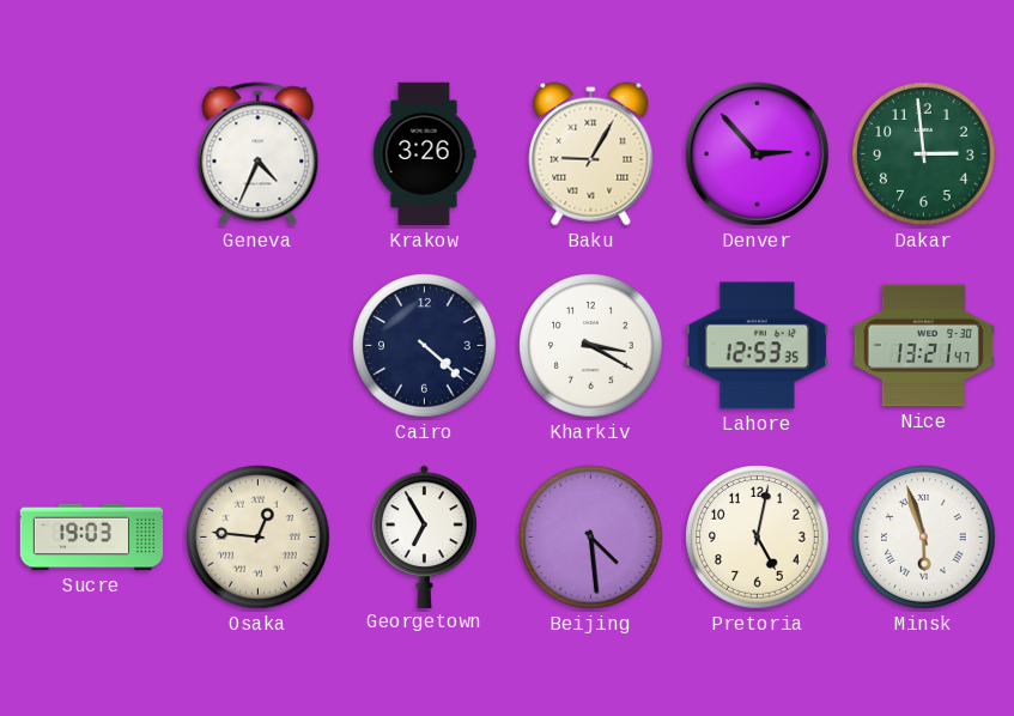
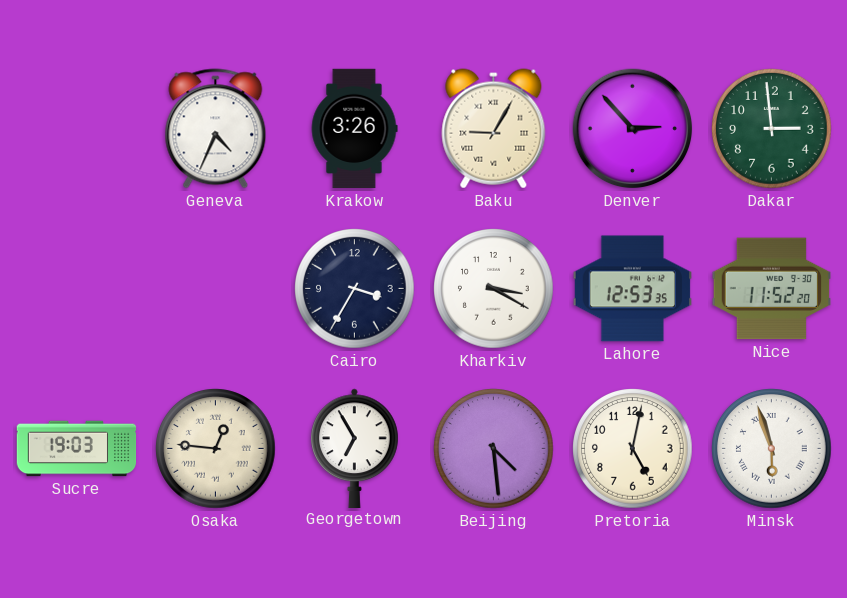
Cairo: 4:22 -> 3:35
Nice: 13:21 -> 11:52
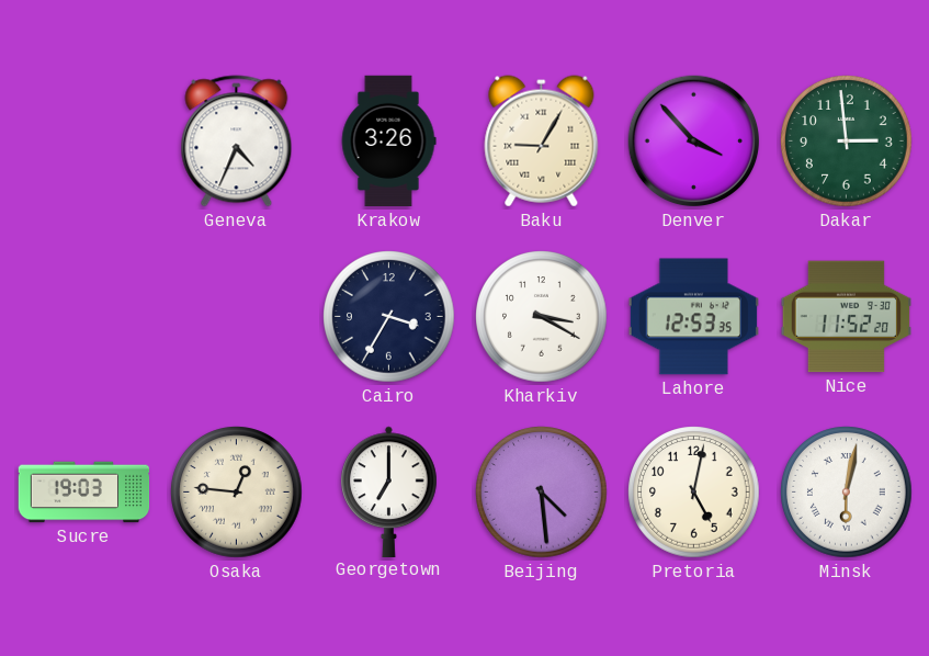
Denver: 2:53 -> 3:53
Georgetown: 6:55 -> 7:00
Minsk: 5:57 -> 6:02
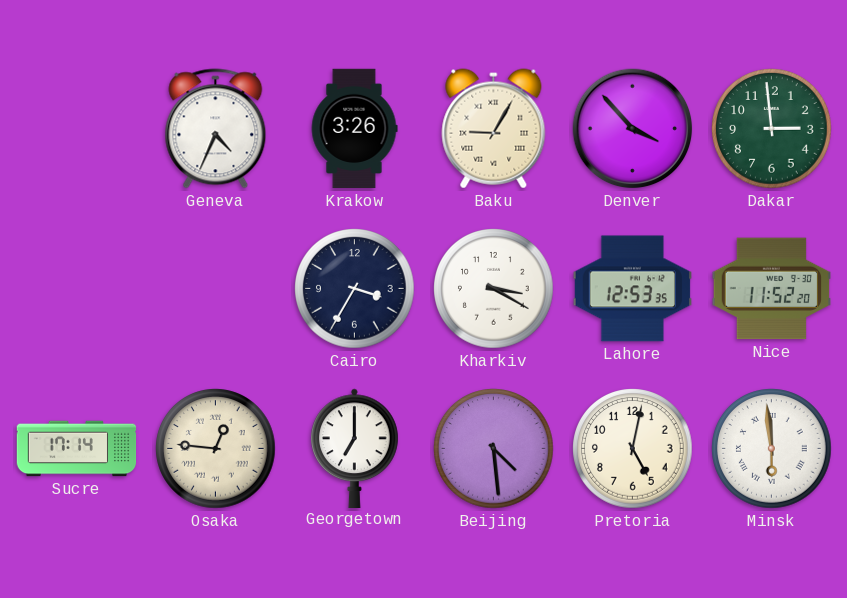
Sucre: 19:03 -> 17:14
Minsk: 6:02 -> 5:59
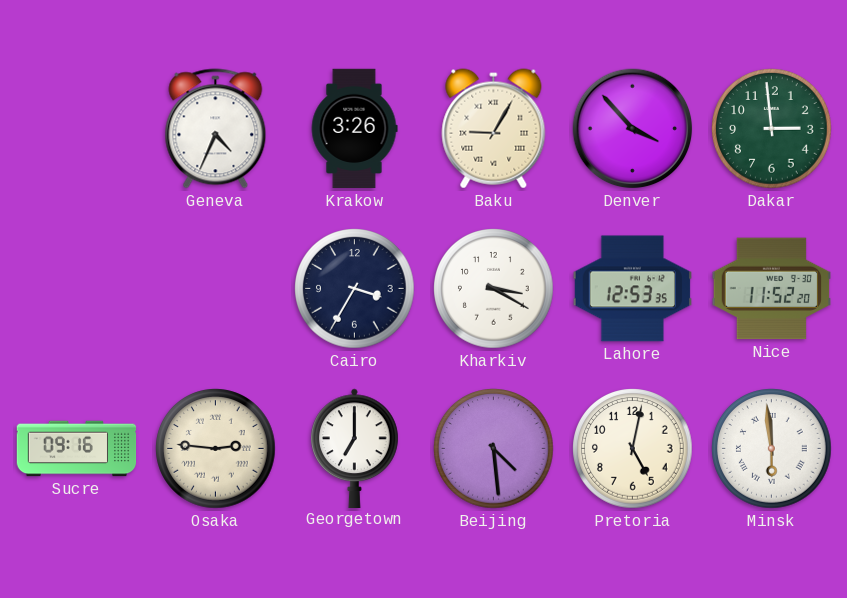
Sucre: 17:14 -> 09:16
Osaka: 12:46 -> 2:46
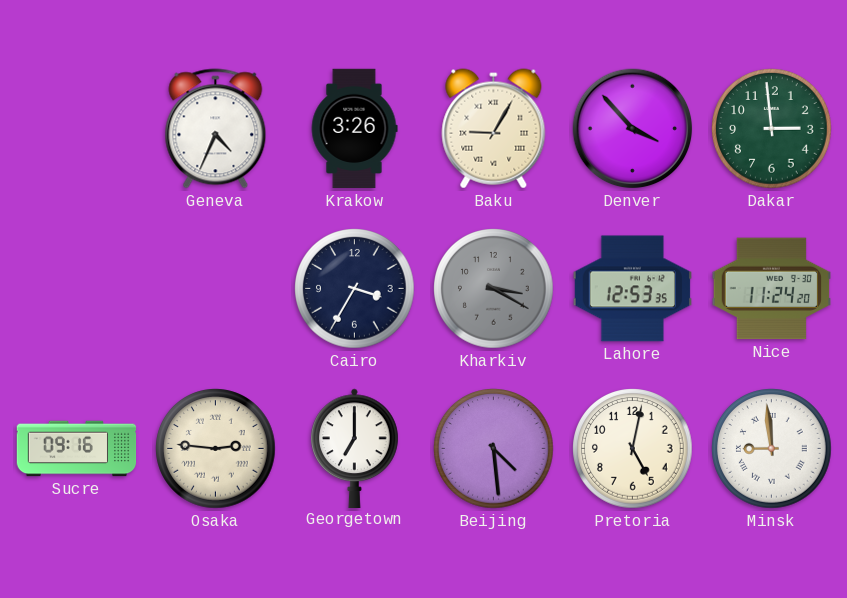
Kharkiv dial: white -> grey
Nice: 11:52 -> 11:24
Minsk: 5:59 -> 8:59
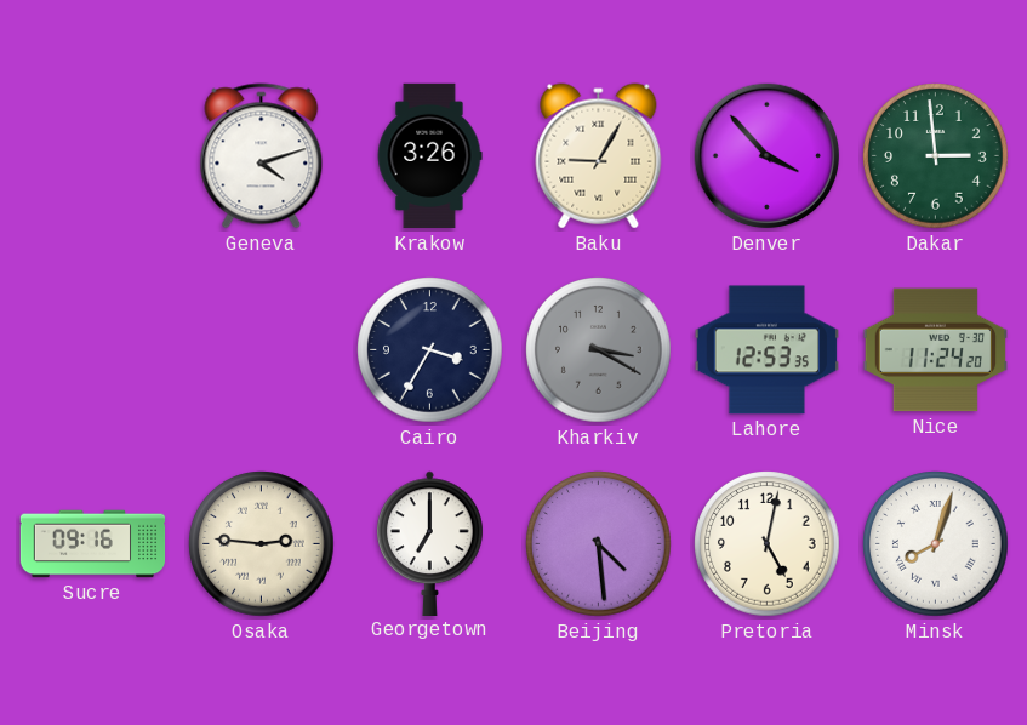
Geneva: 4:34 -> 4:12
Minsk: 8:59 -> 8:03
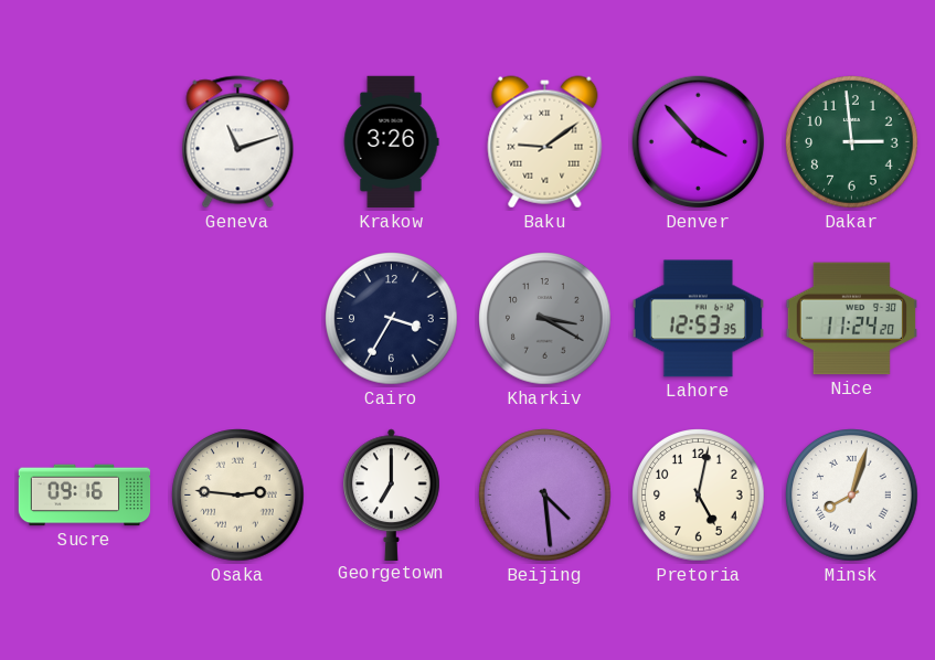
Geneva: 4:12 -> 11:12
Baku: 9:05 -> 9:09
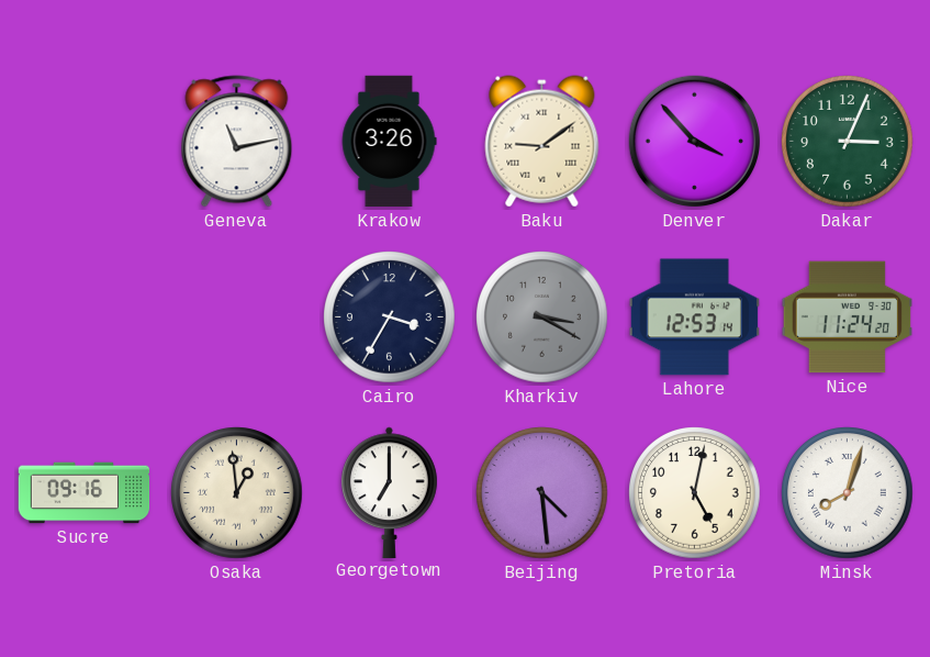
Geneva: 11:12 -> 11:13
Dakar: 2:59 -> 3:04
Lahore: 12:53:35 -> 12:53:14
Osaka: 2:46 -> 12:59
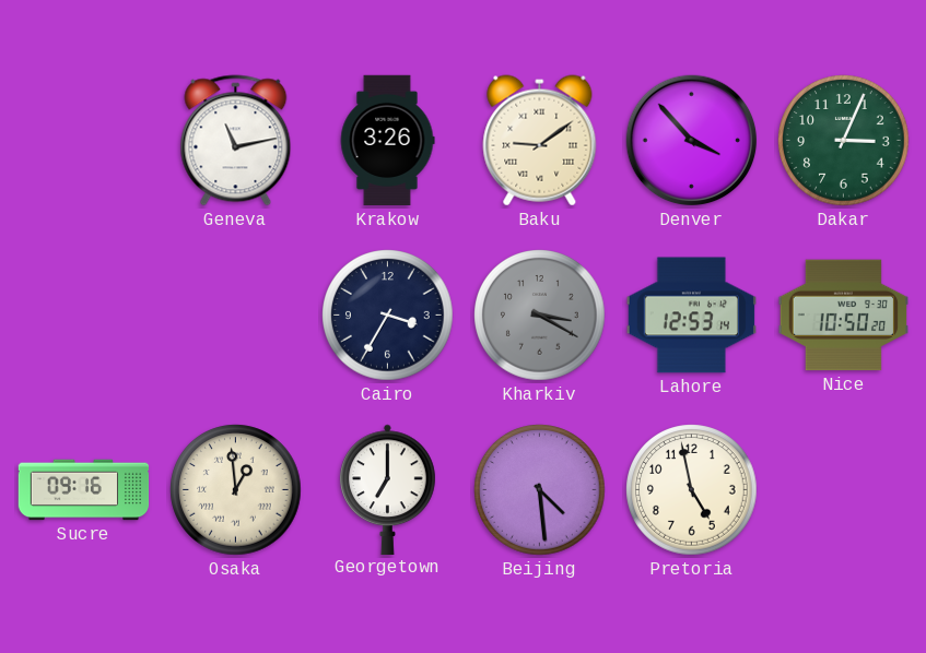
Nice: 11:24 -> 10:50
Pretoria: 5:02 -> 4:58
Minsk: 8:03 -> none
